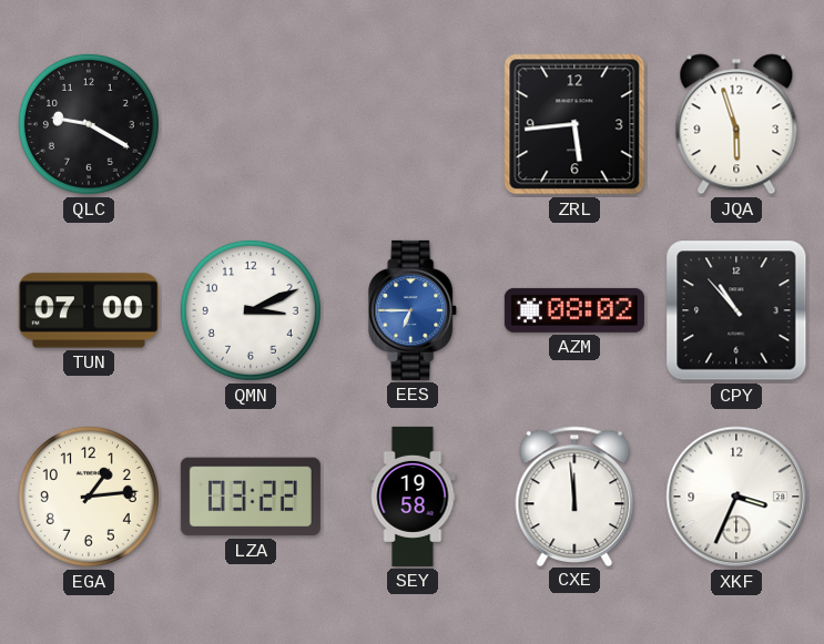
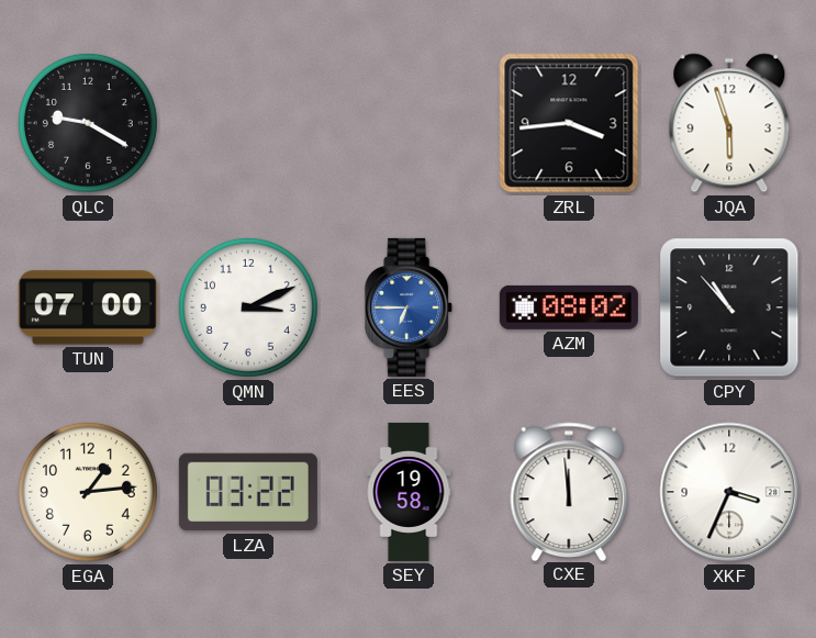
ZRL: 5:44 -> 3:44
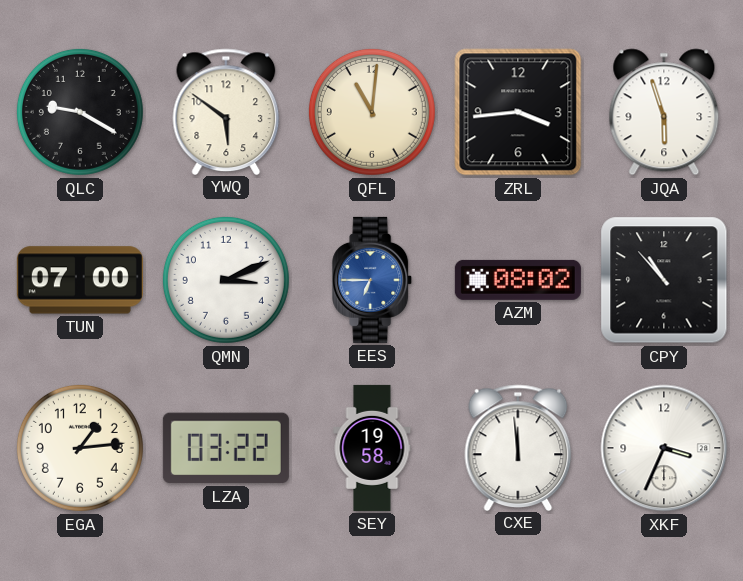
YWQ: none -> 5:51
QFL: none -> 11:01
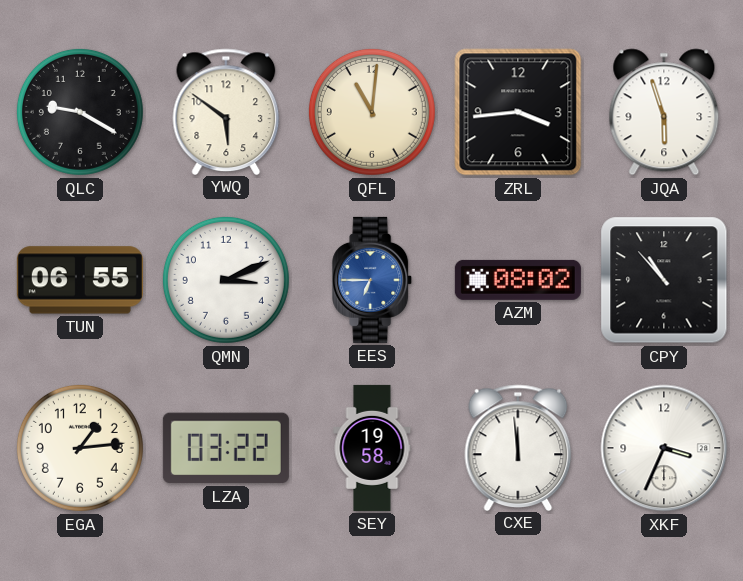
TUN: 07:00 -> 06:55
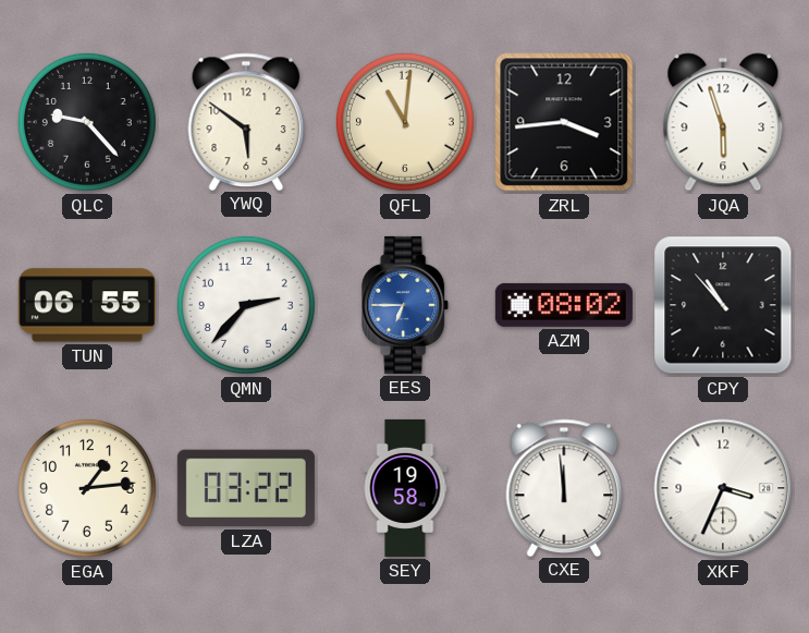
QLC: 9:20 -> 9:23
QMN: 3:11 -> 2:37
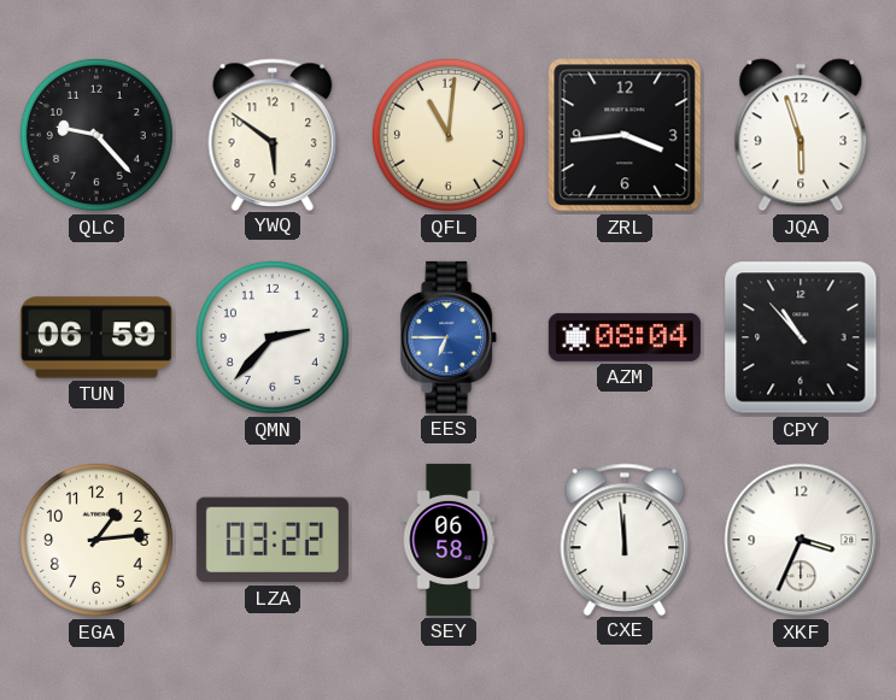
TUN: 06:55 -> 06:59
AZM: 08:02 -> 08:04
SEY: 19:58 -> 06:58
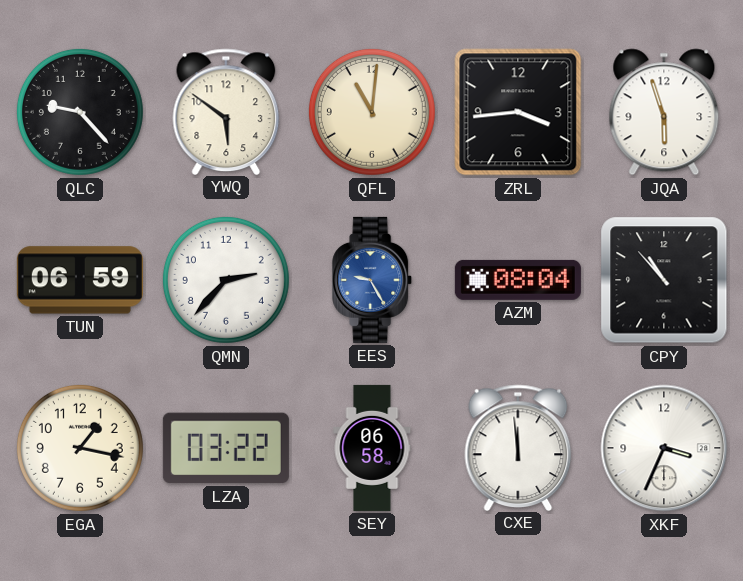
EES: 6:45 -> 9:25
EGA: 1:14 -> 1:17
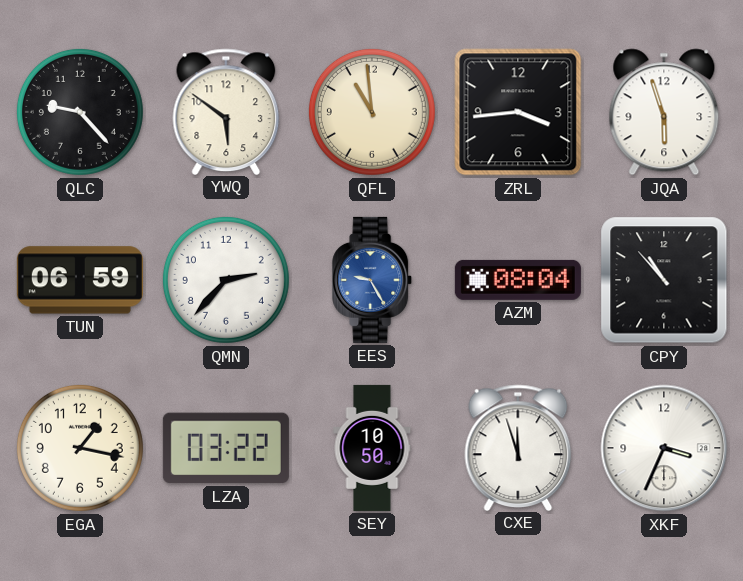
QFL: 11:01 -> 10:59
SEY: 06:58 -> 10:50
CXE: 11:59 -> 11:57
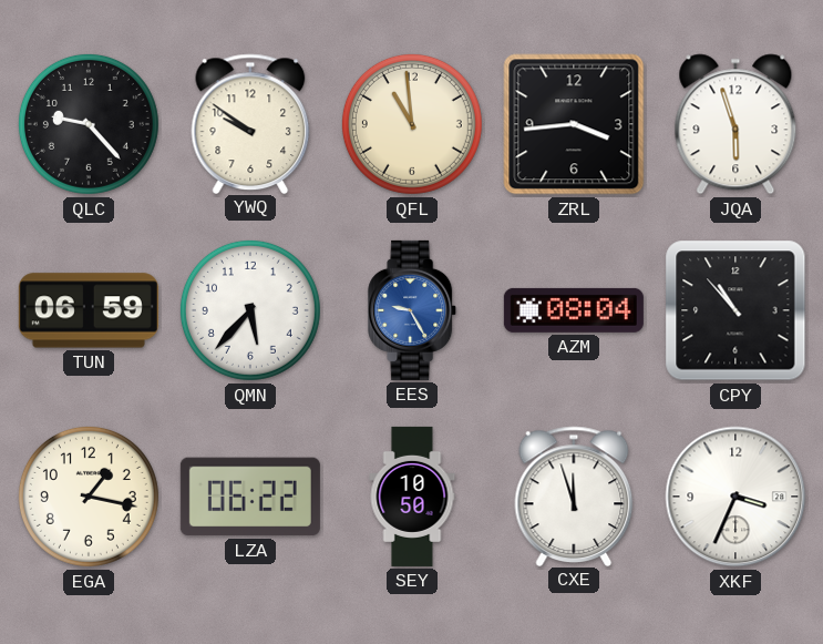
YWQ: 5:51 -> 9:51
QMN: 2:37 -> 5:37
LZA: 03:22 -> 06:22
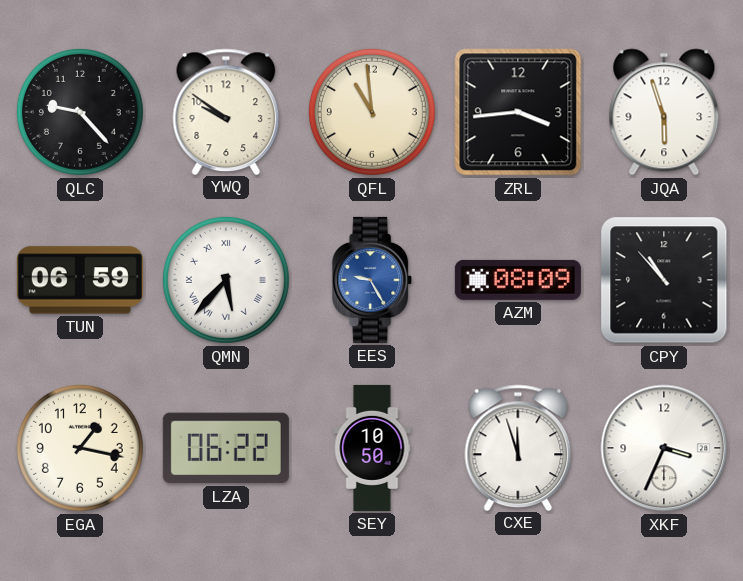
QMN numerals: Arabic -> Roman
AZM: 08:04 -> 08:09
